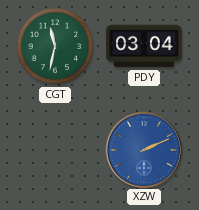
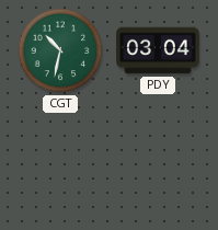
CGT: 11:32 -> 10:32
XZW: 2:11 -> none
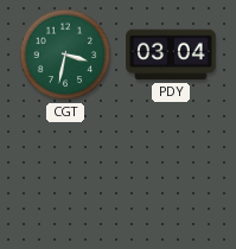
CGT: 10:32 -> 3:32
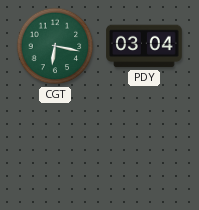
CGT: 3:32 -> 6:17
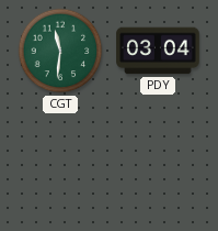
CGT: 6:17 -> 11:31
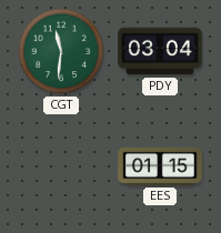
EES: none -> 01:15
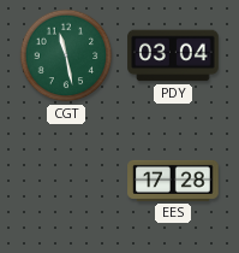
CGT: 11:31 -> 11:28
EES: 01:15 -> 17:28
